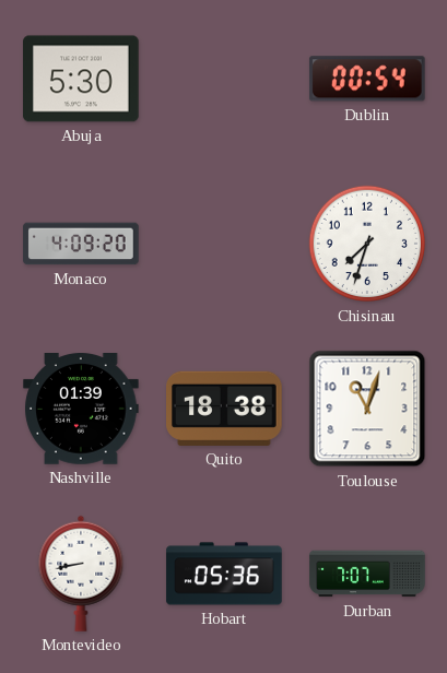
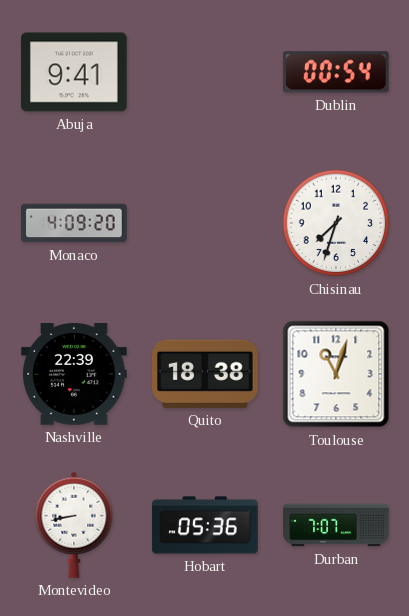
Abuja: 5:30 -> 9:41
Nashville: 01:39 -> 22:39
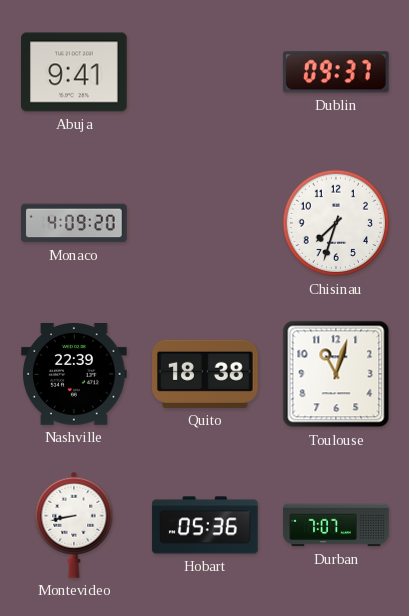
Dublin: 00:54 -> 09:37
